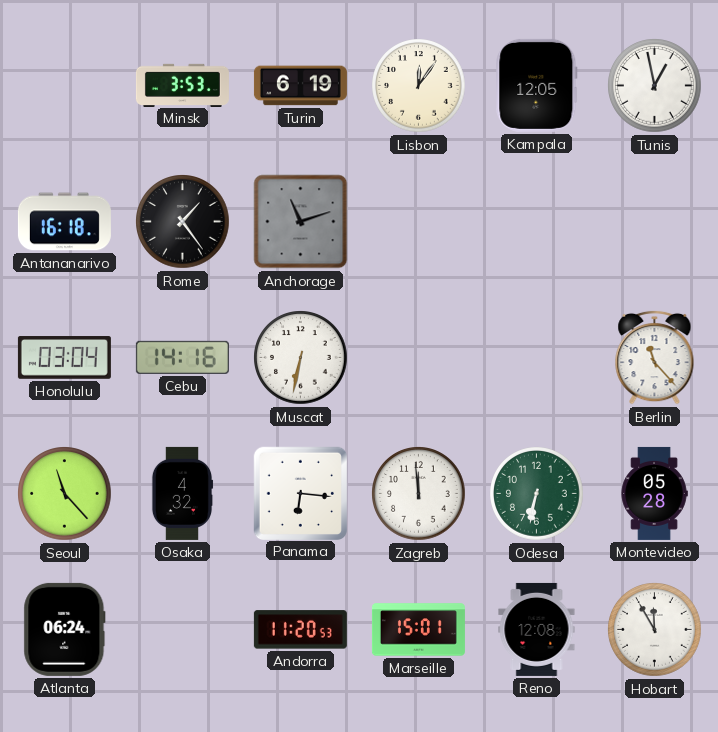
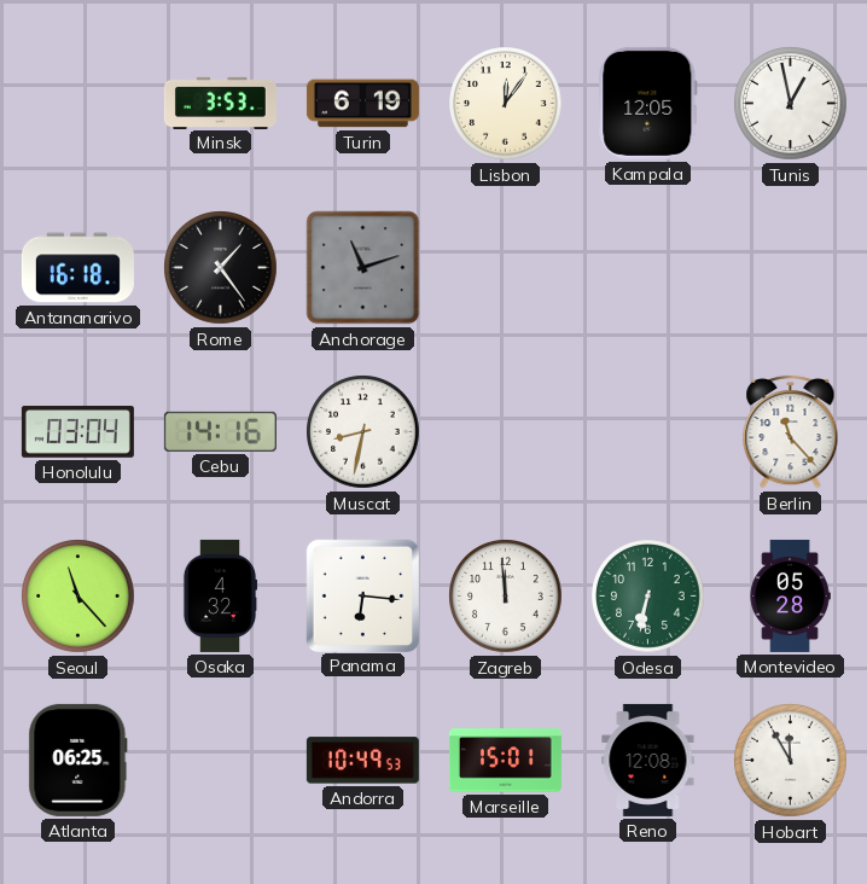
Muscat: 6:32 -> 8:32
Atlanta: 06:24 -> 06:25
Andorra: 11:20 -> 10:49
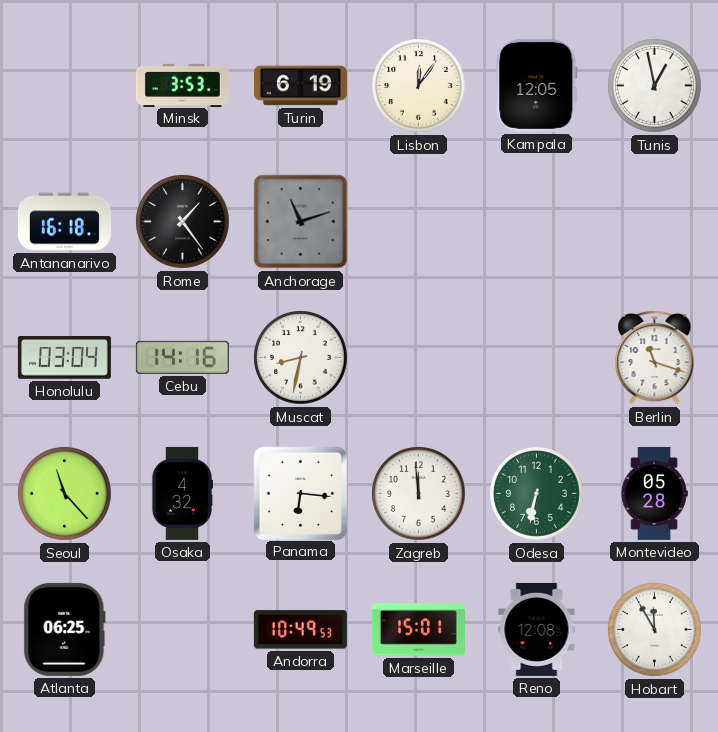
Berlin: 11:23 -> 11:18
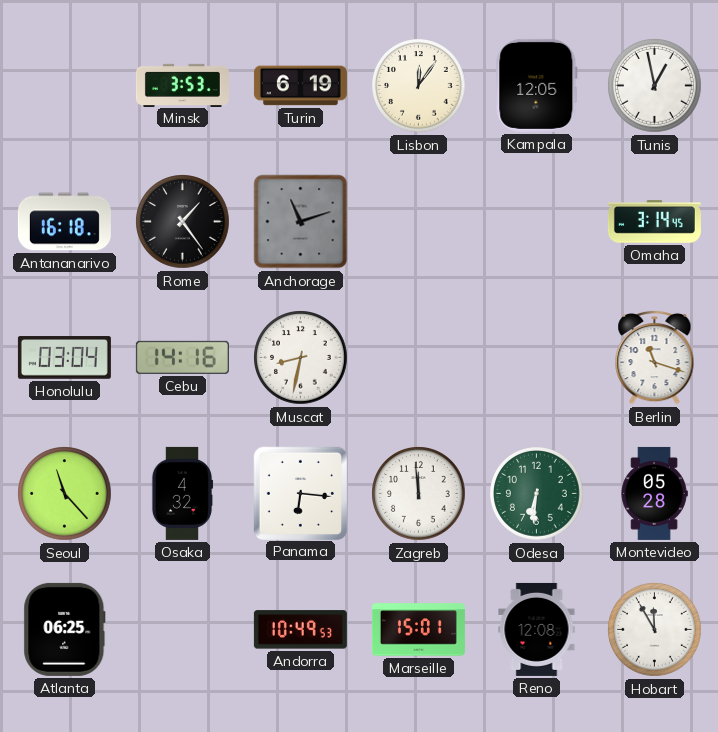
Omaha: none -> 3:14
Odesa: 6:32 -> 6:31
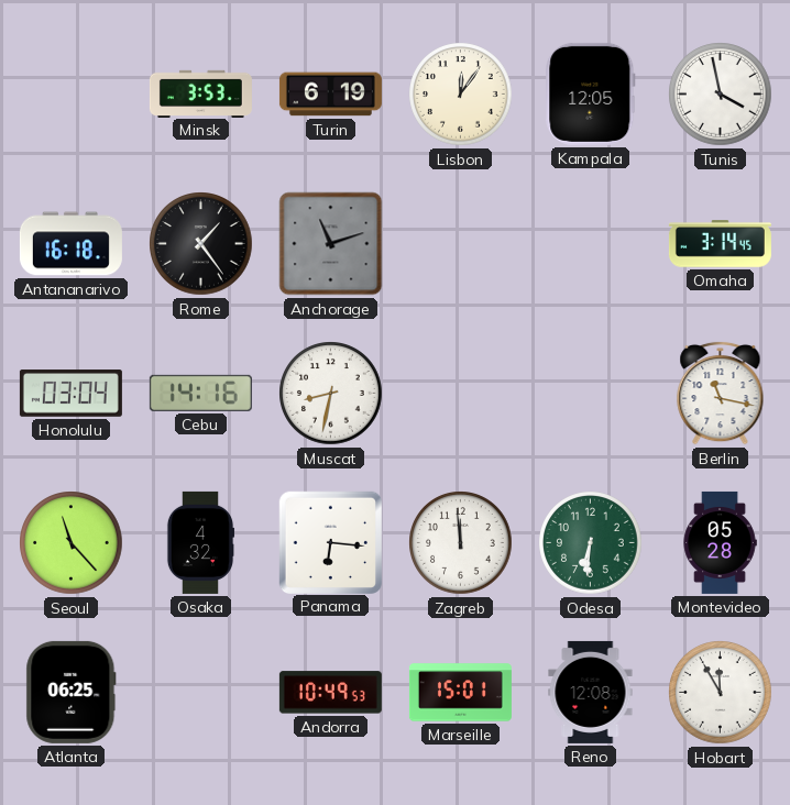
Tunis: 12:58 -> 3:58
Berlin: 11:18 -> 11:17
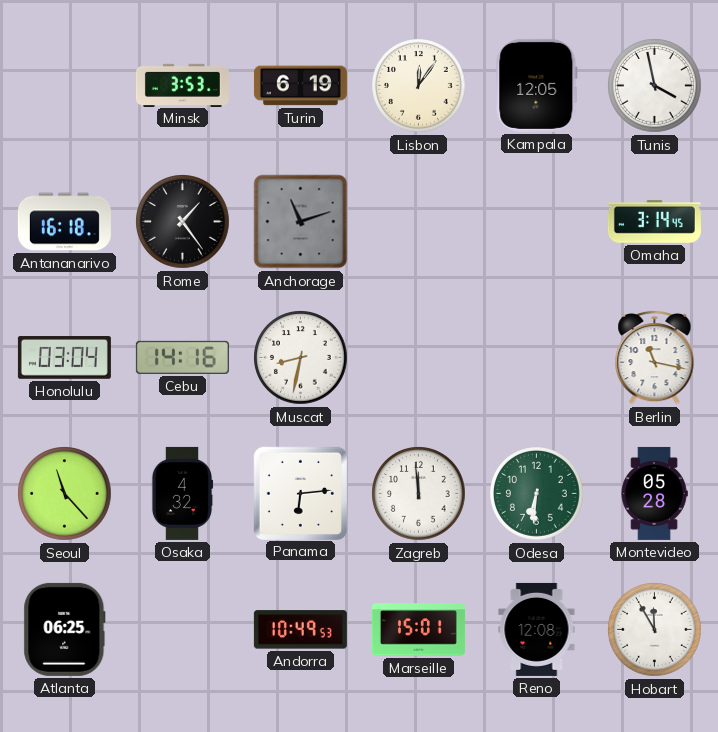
Panama: 6:16 -> 6:14
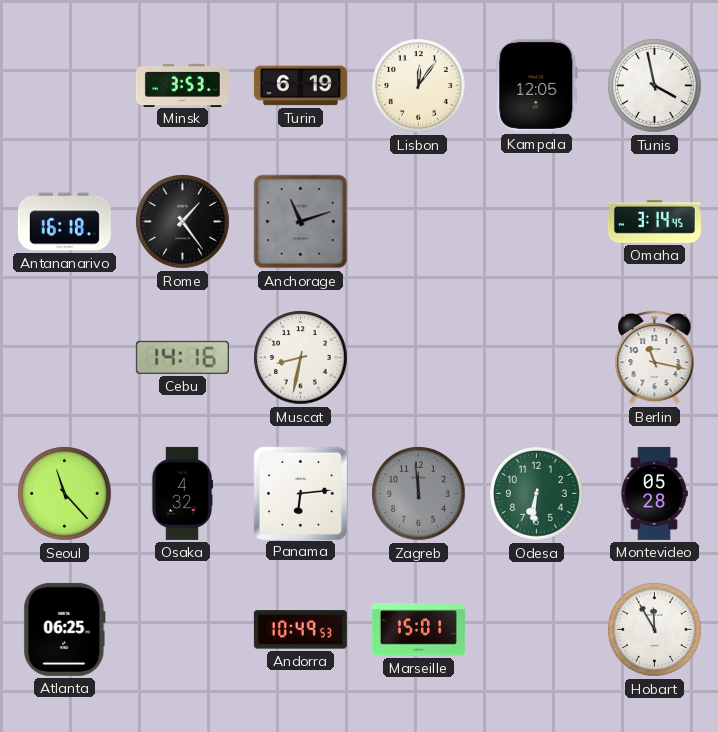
Honolulu: 03:04 -> none
Zagreb dial: white -> grey
Reno: 12:08 -> none
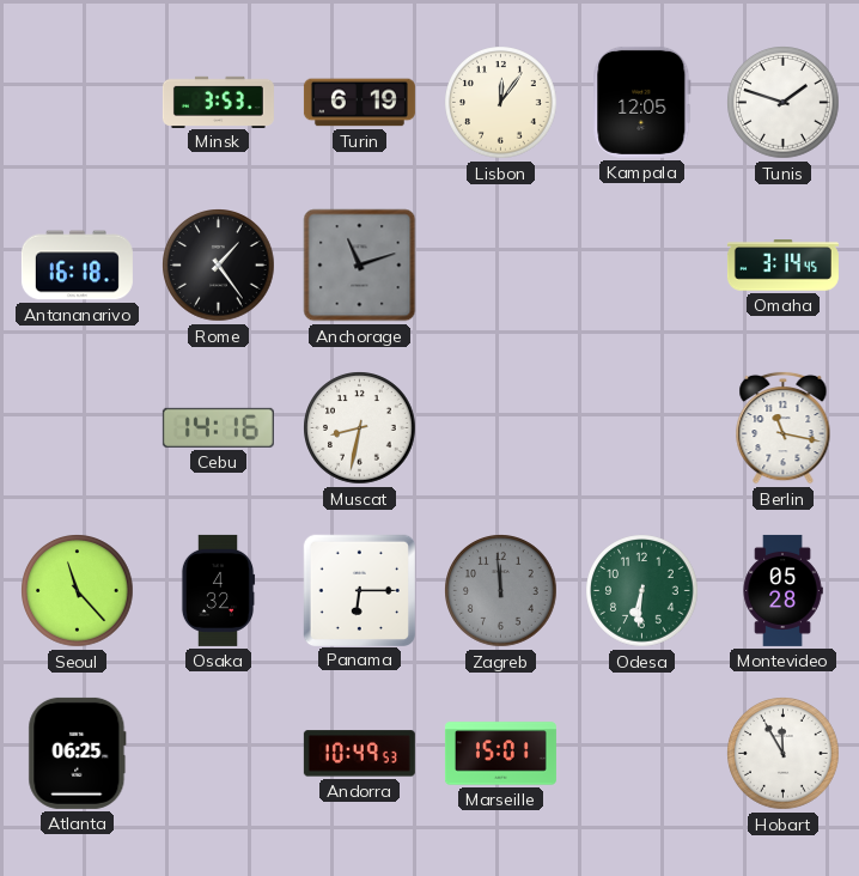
Tunis: 3:58 -> 1:48
Panama: 6:14 -> 6:15
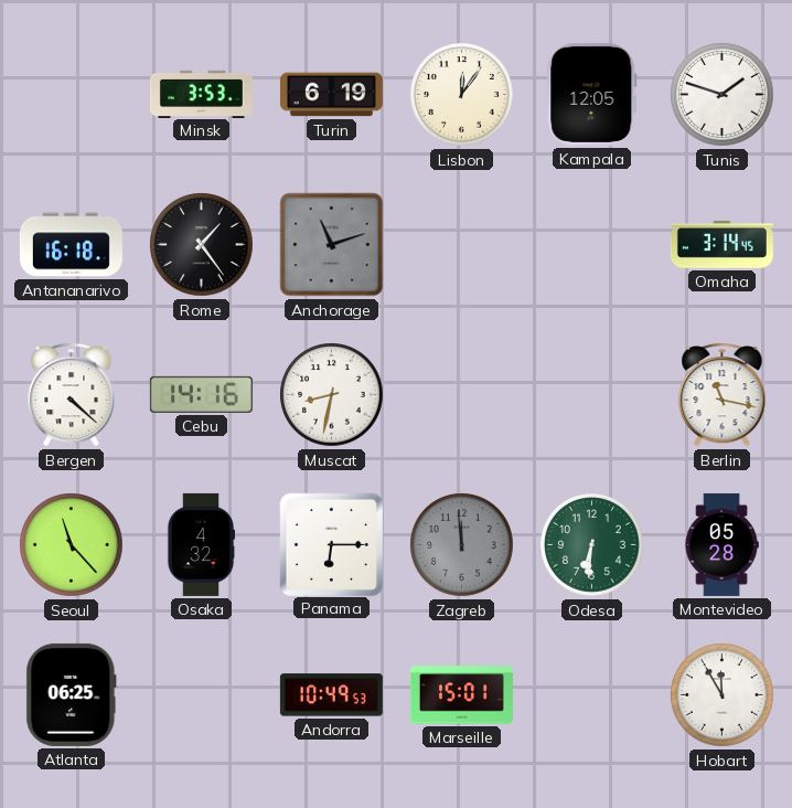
Bergen: none -> 4:22
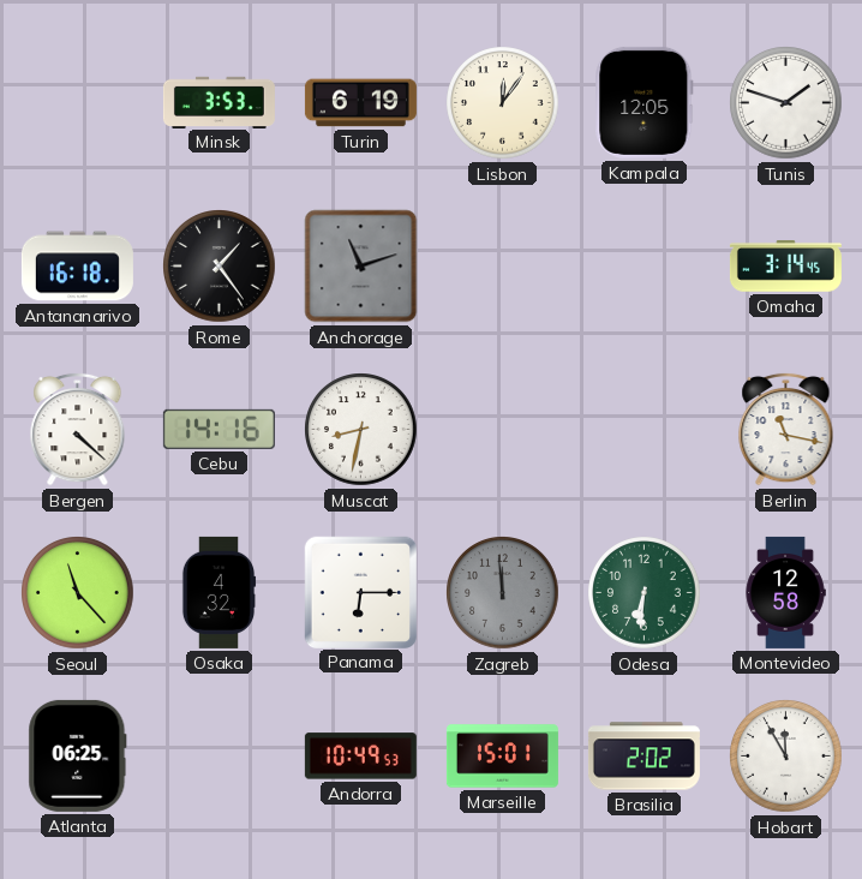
Montevideo: 05:28 -> 12:58
Brasilia: none -> 2:02
